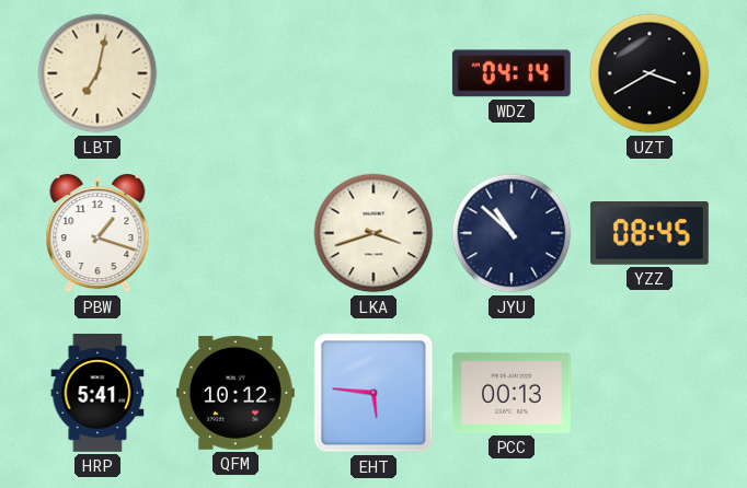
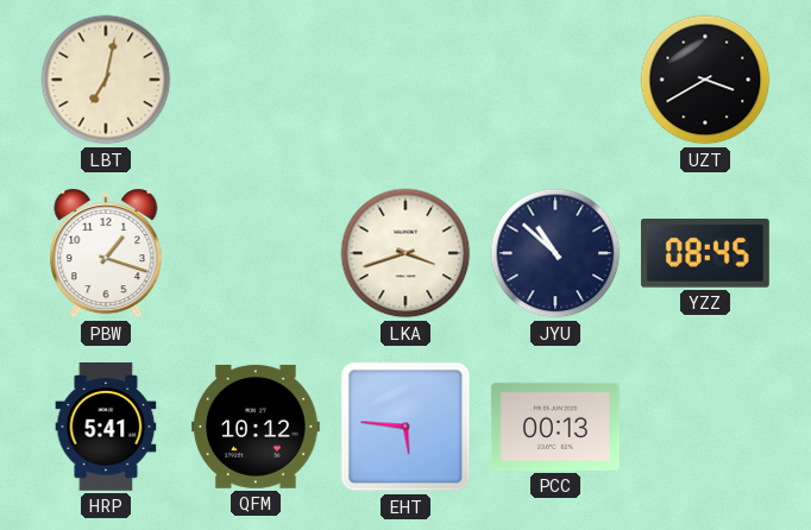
WDZ: 04:14 -> none
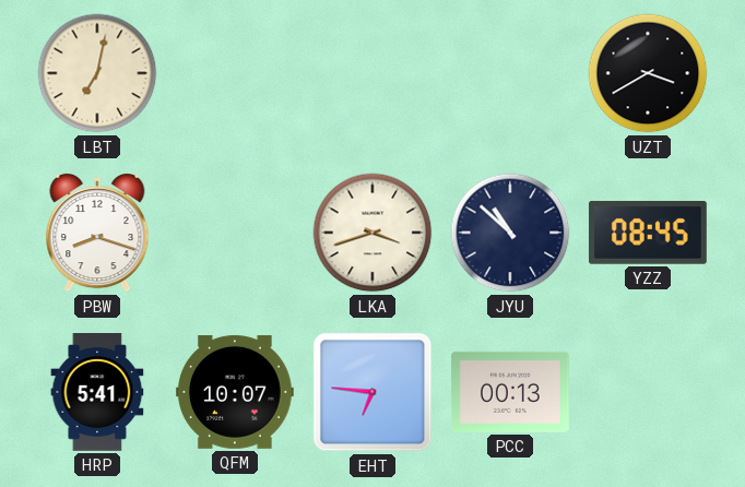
PBW: 1:18 -> 8:18
QFM: 10:12 -> 10:07
EHT: 5:46 -> 6:46
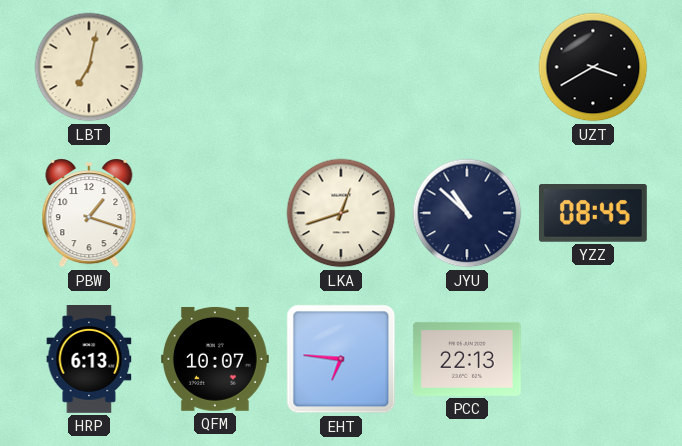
PBW: 8:18 -> 1:18
LKA: 3:42 -> 12:42
HRP: 5:41 -> 6:13
PCC: 00:13 -> 22:13
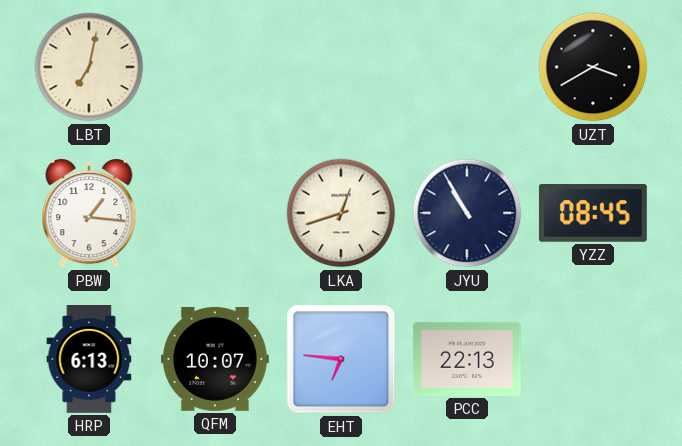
PBW: 1:18 -> 1:16
JYU: 10:52 -> 10:55
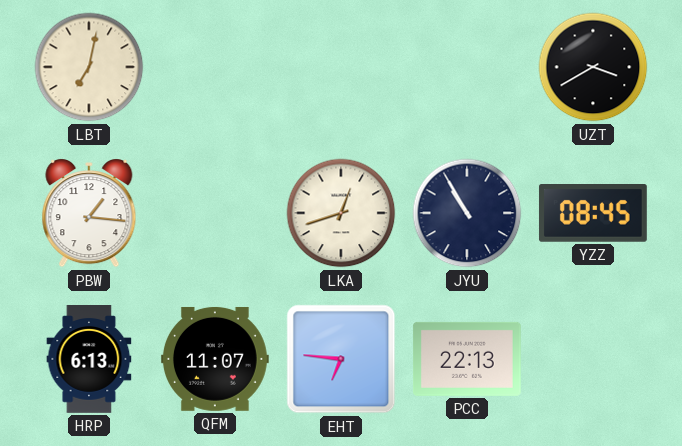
QFM: 10:07 -> 11:07
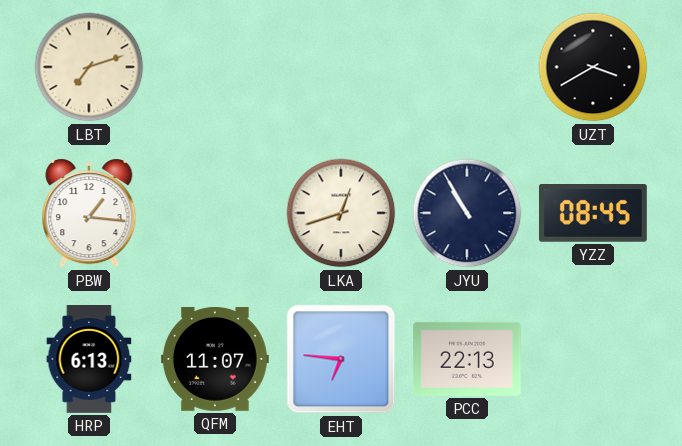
LBT: 7:02 -> 7:12
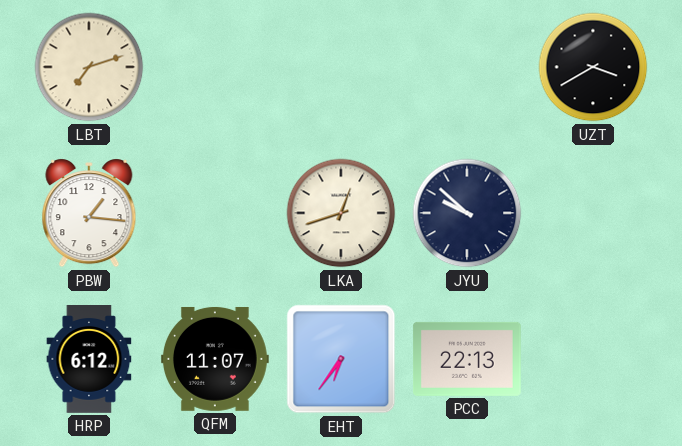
JYU: 10:55 -> 9:52
YZZ: 08:45 -> none
HRP: 6:13 -> 6:12
EHT: 6:46 -> 6:36
